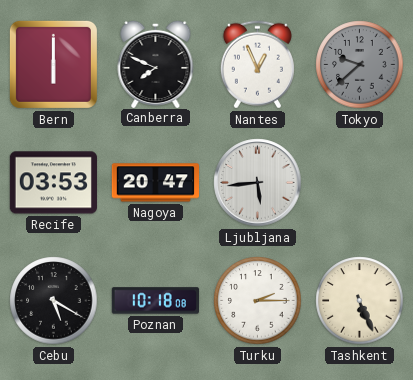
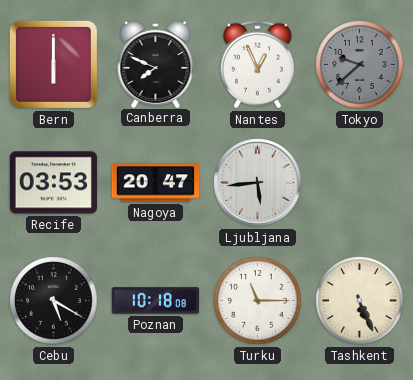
Turku: 2:15 -> 11:15
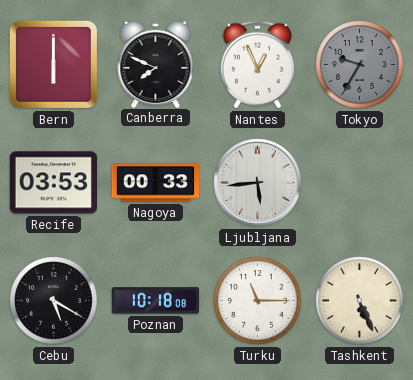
Tokyo: 9:38 -> 9:35
Nagoya: 20:47 -> 00:33
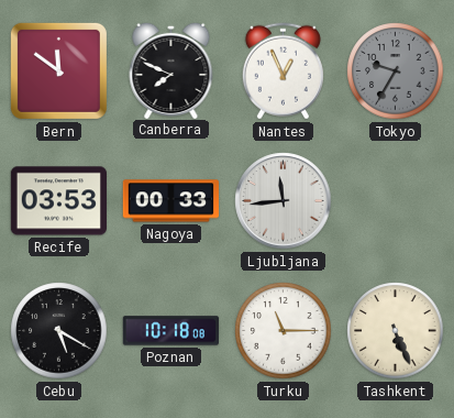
Bern: 6:00 -> 11:51
Ljubljana: 5:44 -> 11:44
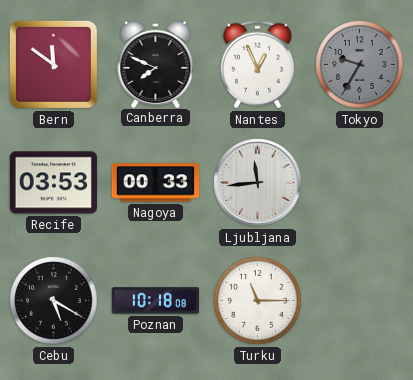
Tashkent: 5:26 -> none
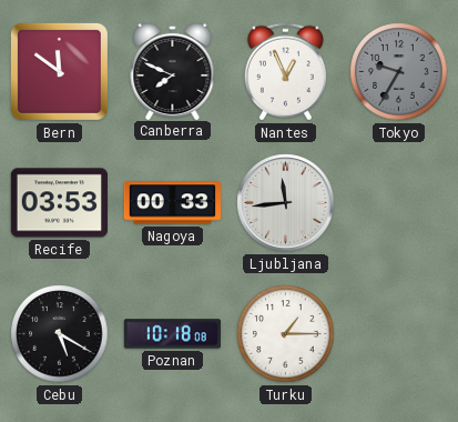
Turku: 11:15 -> 1:15
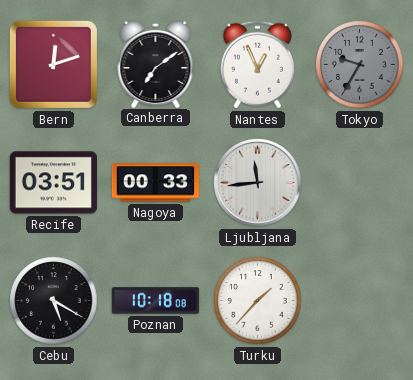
Bern: 11:51 -> 12:12
Canberra: 7:49 -> 7:09
Recife: 03:53 -> 03:51
Turku: 1:15 -> 1:37
